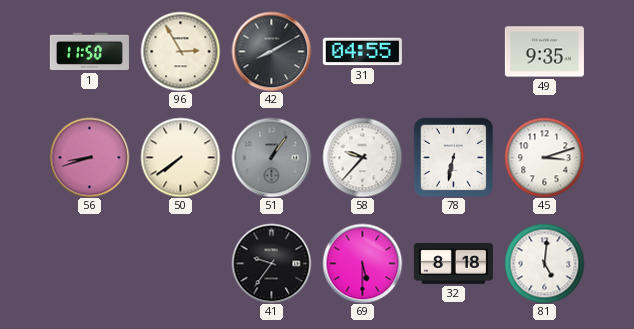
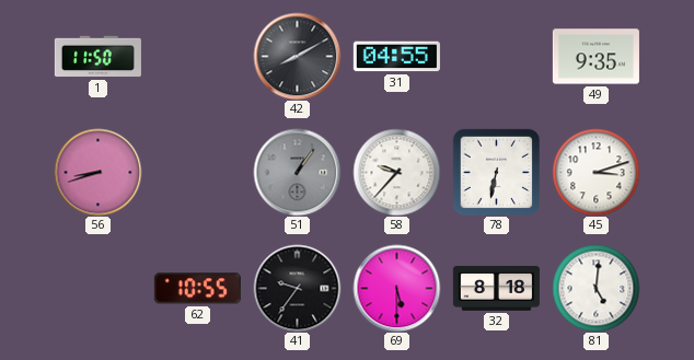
96: 2:55 -> none
50: 7:39 -> none
62: none -> 10:55
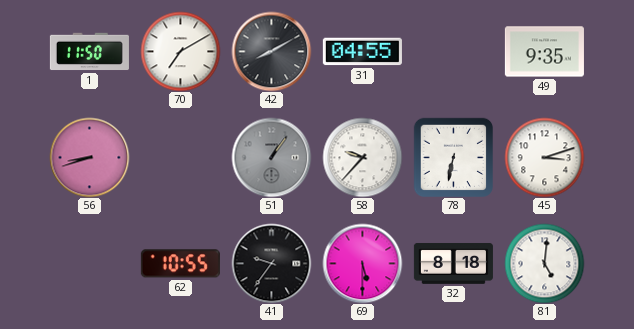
70: none -> 7:10
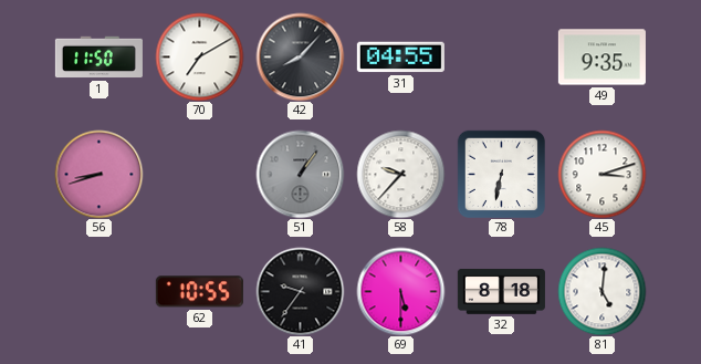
42: 8:10 -> 8:07
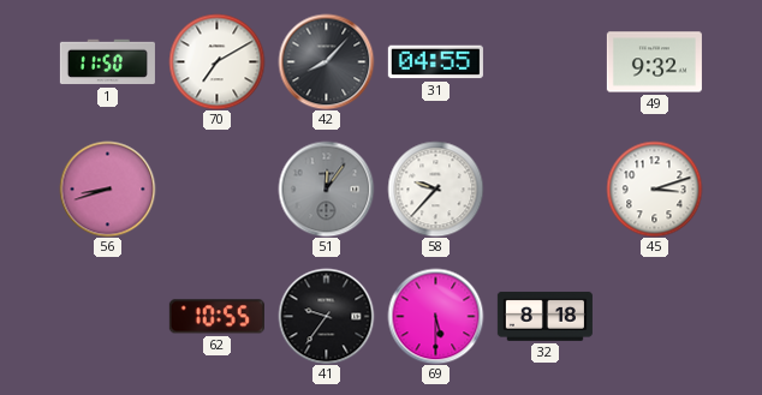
49: 9:35 -> 9:32
51: 1:06 -> 12:06
78: 6:32 -> none
81: 5:01 -> none
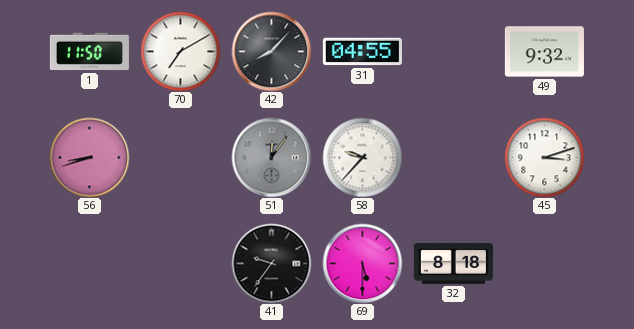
62: 10:55 -> none
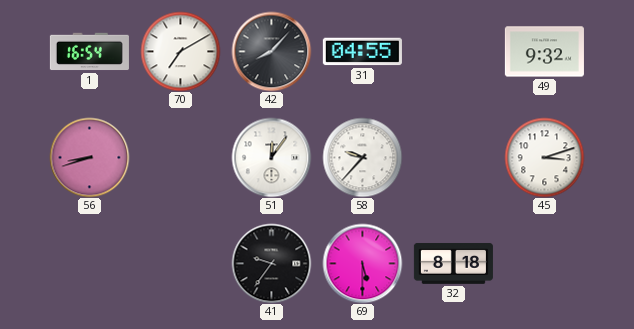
1: 11:50 -> 16:54
51 dial: grey -> white
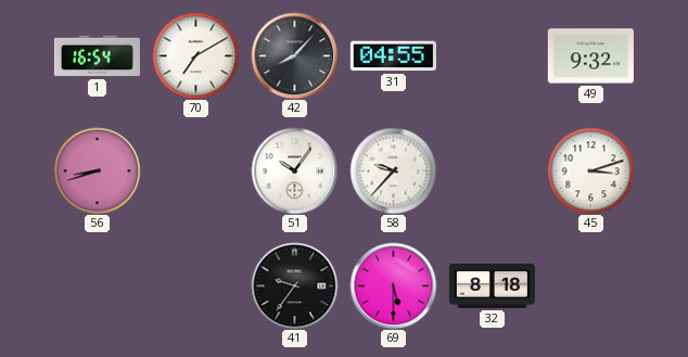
51: 12:06 -> 10:06
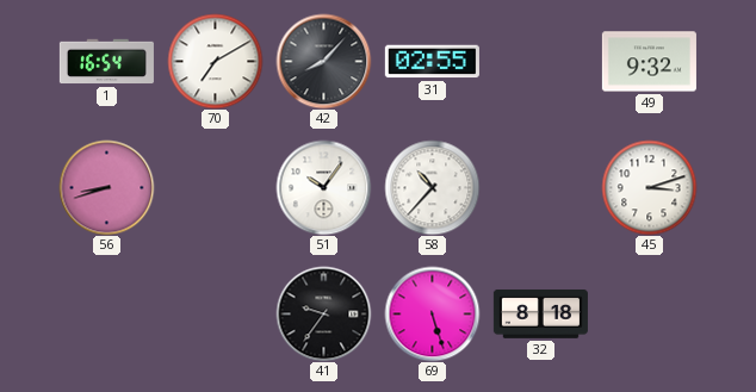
31: 04:55 -> 02:55
58: 9:37 -> 10:37
69: 5:30 -> 5:27
